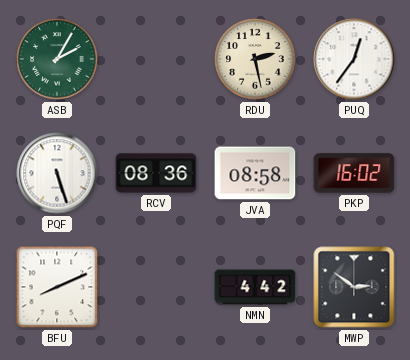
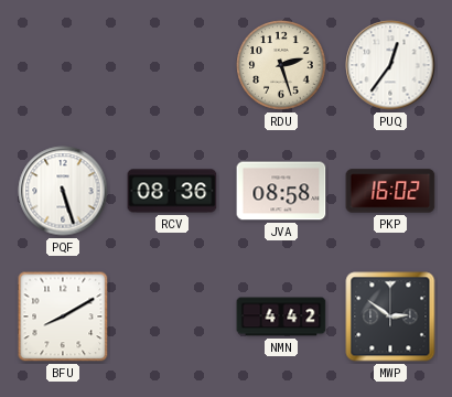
ASB: 2:05 -> none
RDU: 2:28 -> 2:27
BFU: 8:11 -> 8:10
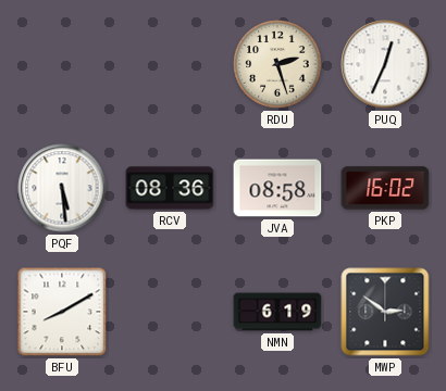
PUQ: 12:36 -> 12:34
PQF: 5:27 -> 5:29
NMN: 4:42 -> 6:19
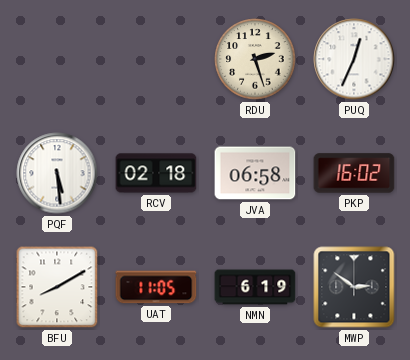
RCV: 08:36 -> 02:18
JVA: 08:58 -> 06:58
UAT: none -> 11:05
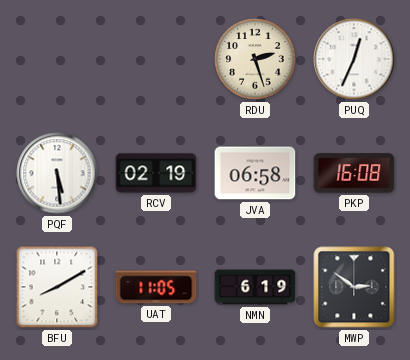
RCV: 02:18 -> 02:19
PKP: 16:02 -> 16:08
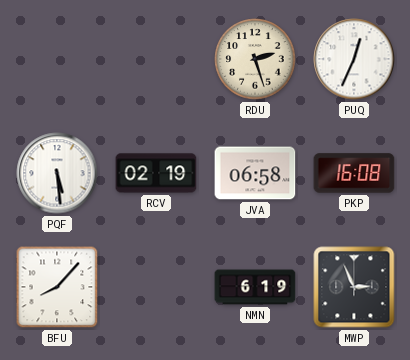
BFU: 8:10 -> 8:07
UAT: 11:05 -> none
MWP: 2:51 -> 2:56
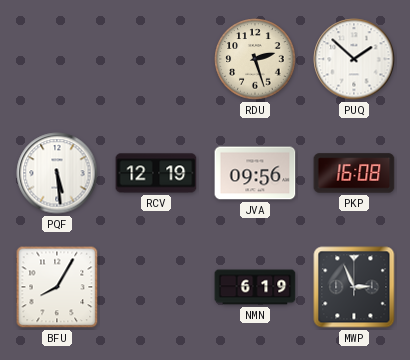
PUQ: 12:34 -> 1:52
RCV: 02:19 -> 12:19
JVA: 06:58 -> 09:56
BFU: 8:07 -> 8:05
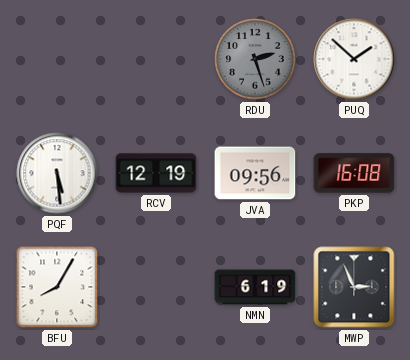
RDU dial: cream -> grey
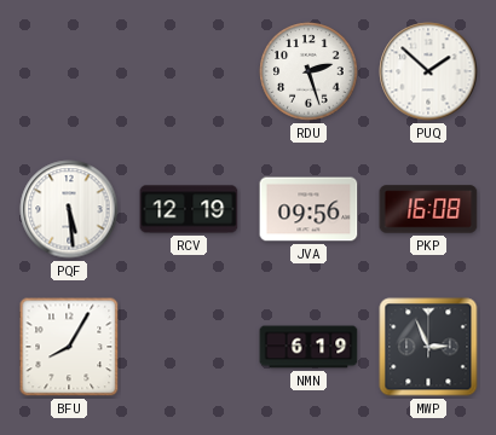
RDU dial: grey -> white
